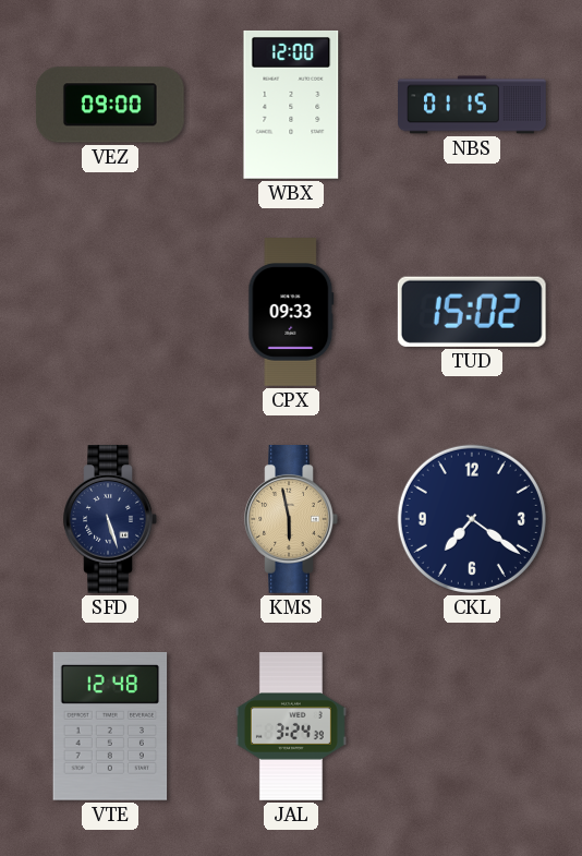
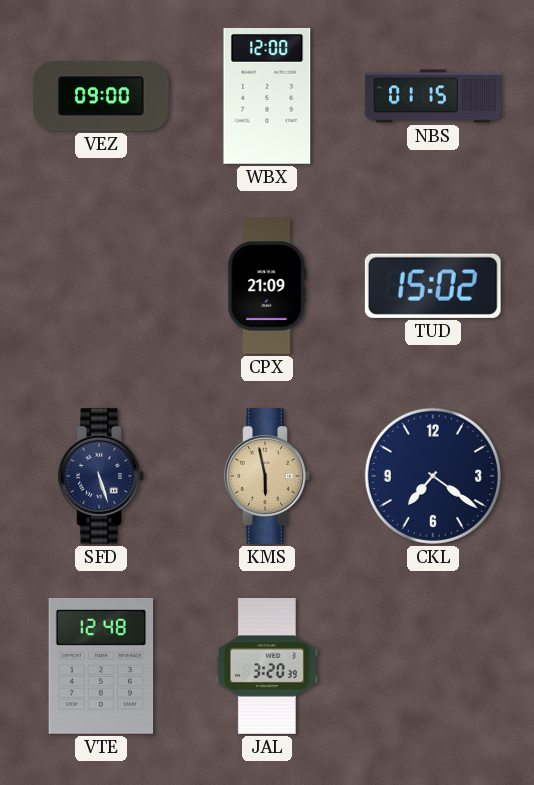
CPX: 09:33 -> 21:09
JAL: 3:24 -> 3:20
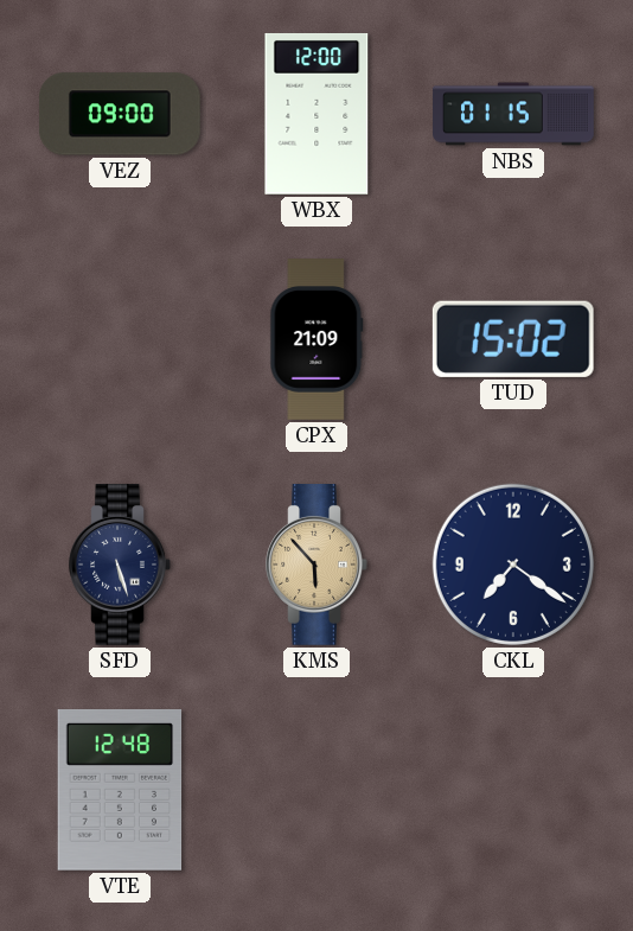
KMS: 5:58 -> 5:53
JAL: 3:20 -> none
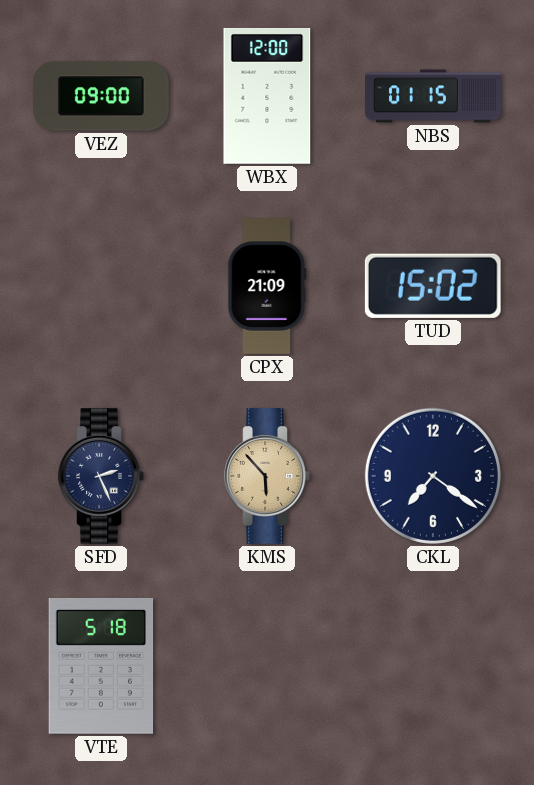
SFD: 5:27 -> 2:26
VTE: 12:48 -> 5:18
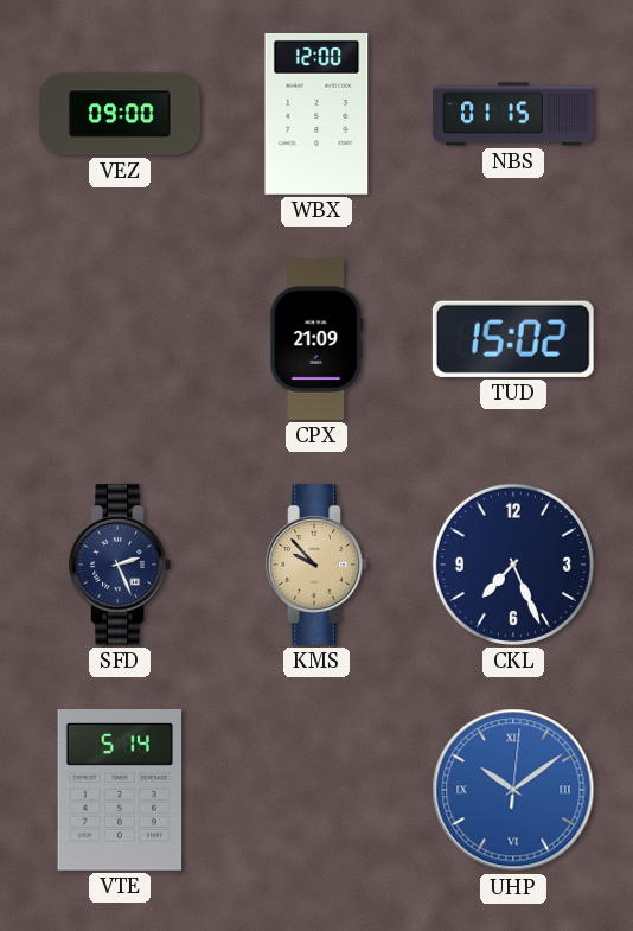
KMS: 5:53 -> 9:53
CKL: 7:21 -> 7:26
VTE: 5:18 -> 5:14
UHP: none -> 10:09
